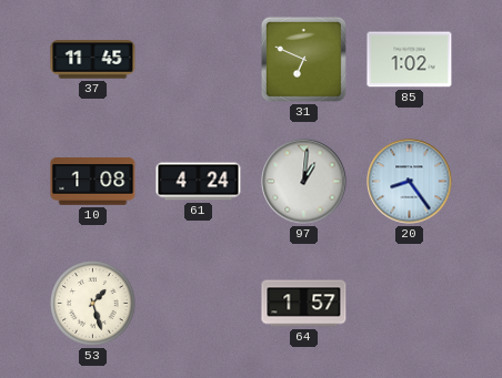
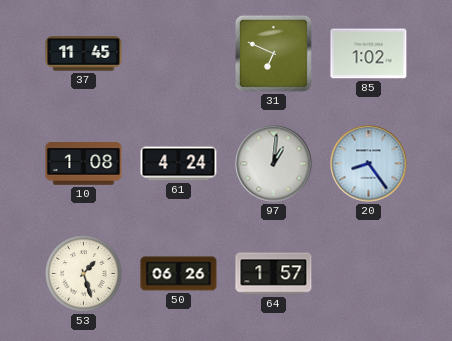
50: none -> 06:26
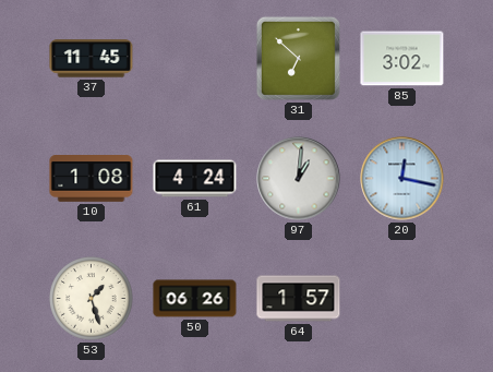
31: 6:49 -> 6:52
85: 1:02 -> 3:02
20: 8:24 -> 12:17
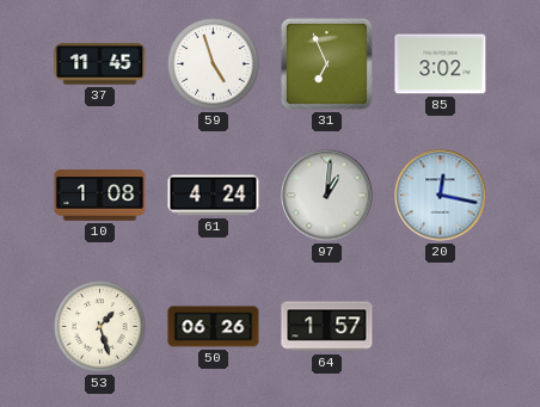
59: none -> 4:57
31: 6:52 -> 6:56
